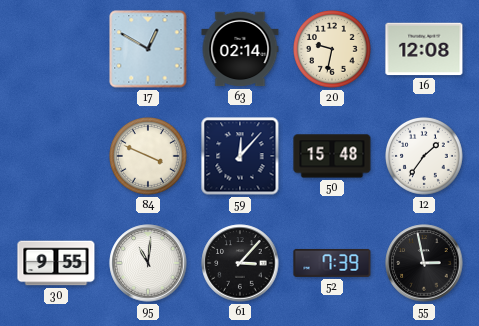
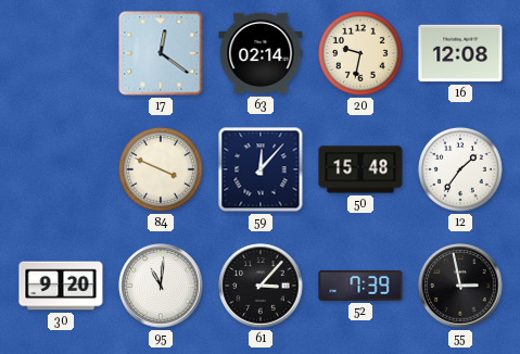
17: 12:50 -> 12:21
30: 9:55 -> 9:20
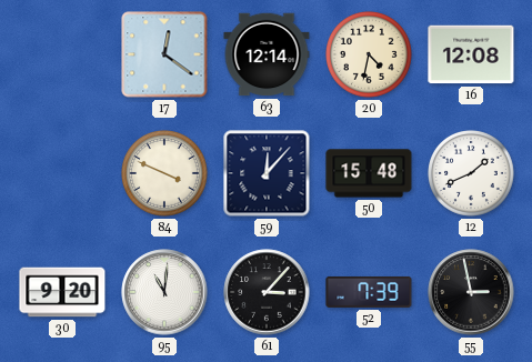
63: 02:14 -> 12:14
20: 9:32 -> 4:32
12: 1:36 -> 1:41
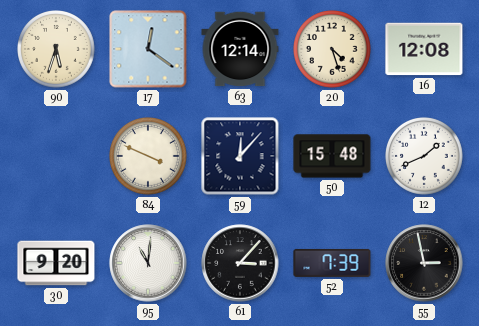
90: none -> 5:33
20: 4:32 -> 4:27
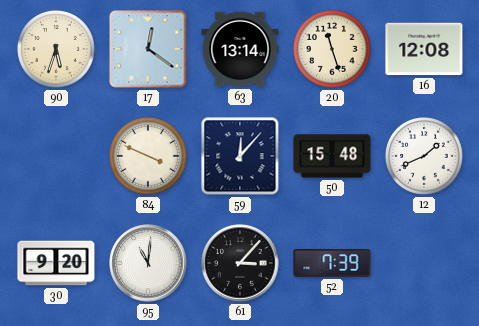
63: 12:14 -> 13:14
20: 4:27 -> 11:27
55: 2:58 -> none
